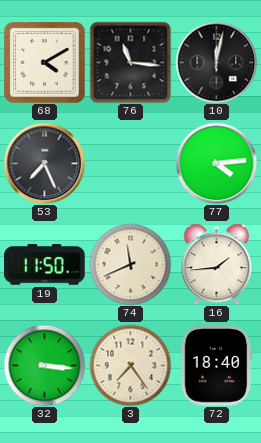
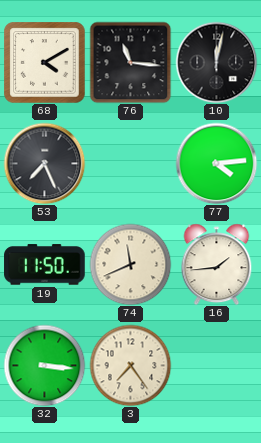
72: 18:40 -> none
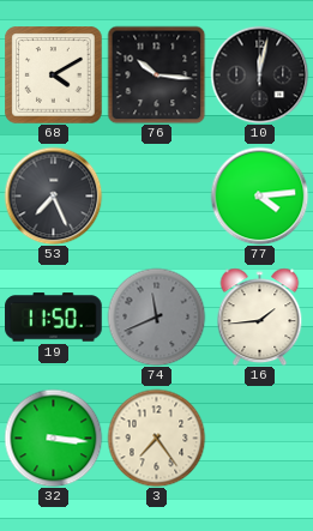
76: 11:16 -> 10:16
74 dial: cream -> grey
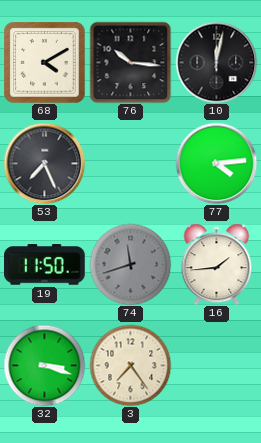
74: 11:41 -> 11:42
32: 3:16 -> 3:18
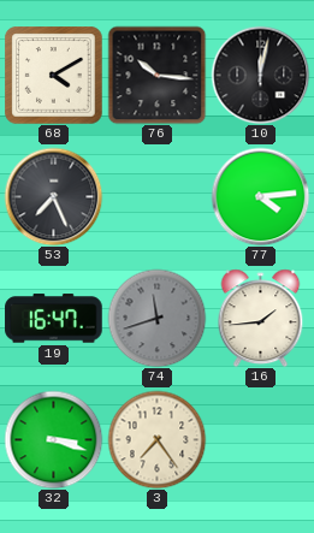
19: 11:50 -> 16:47
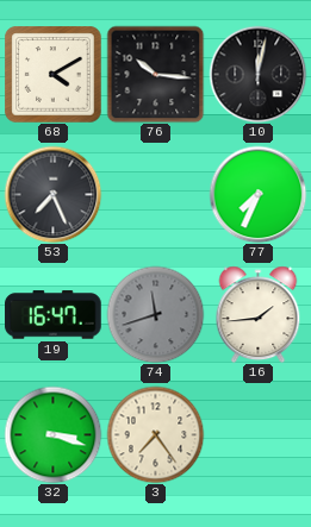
77: 4:14 -> 7:34
